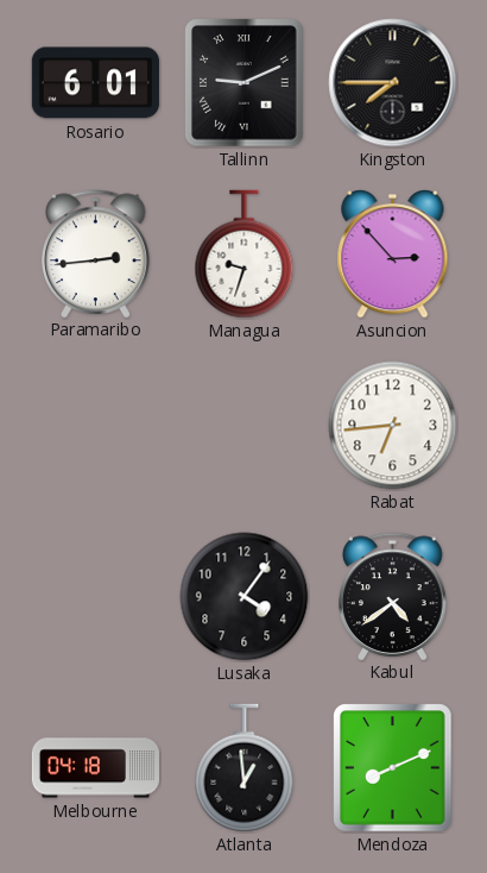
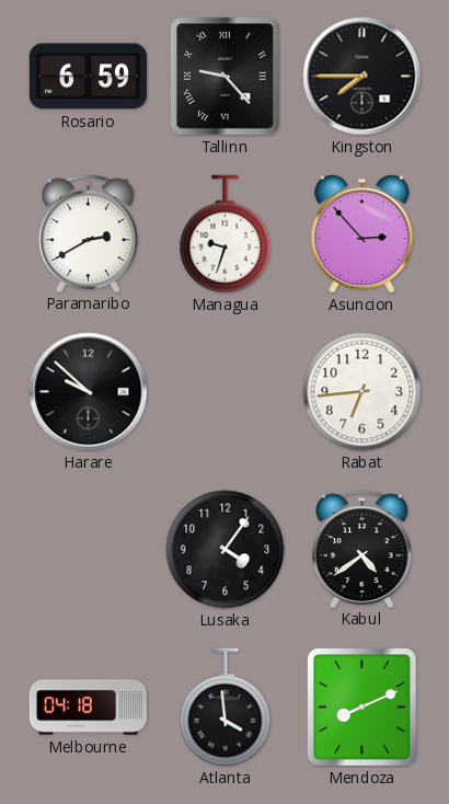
Rosario: 6:01 -> 6:59
Tallinn: 9:11 -> 9:23
Paramaribo: 2:44 -> 2:40
Harare: none -> 9:52
Atlanta: 12:59 -> 3:59
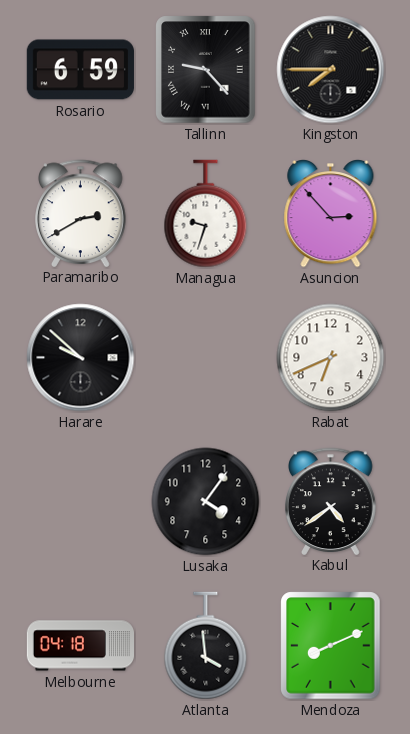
Rabat: 6:44 -> 6:41
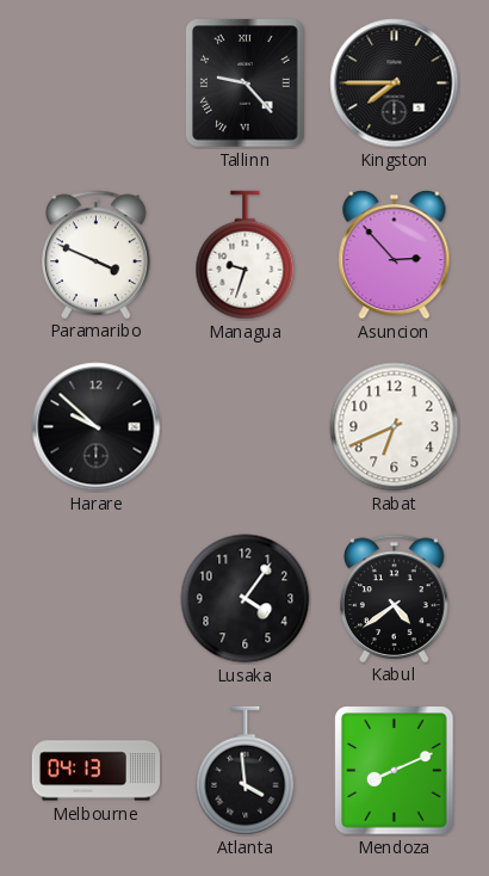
Rosario: 6:59 -> none
Paramaribo: 2:40 -> 3:49
Melbourne: 04:18 -> 04:13
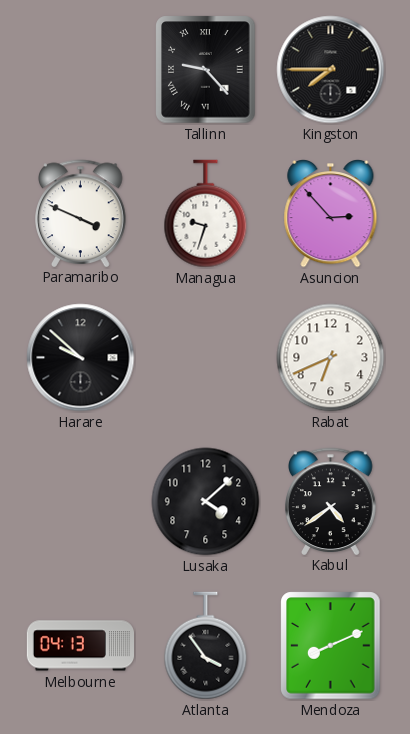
Lusaka: 4:06 -> 4:08
Atlanta: 3:59 -> 3:54
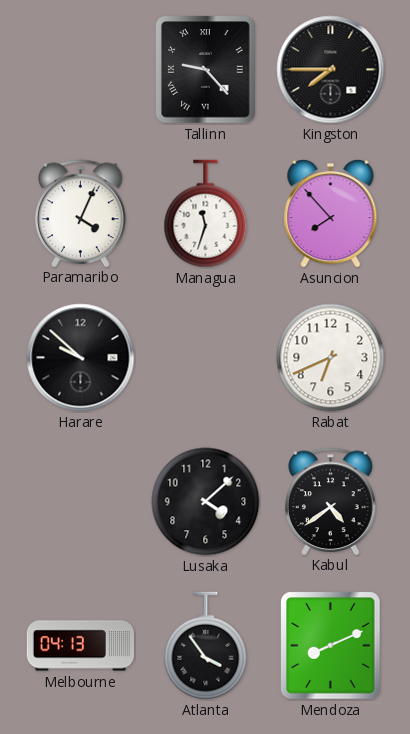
Paramaribo: 3:49 -> 4:04
Managua: 9:33 -> 11:33
Asuncion: 2:53 -> 7:53
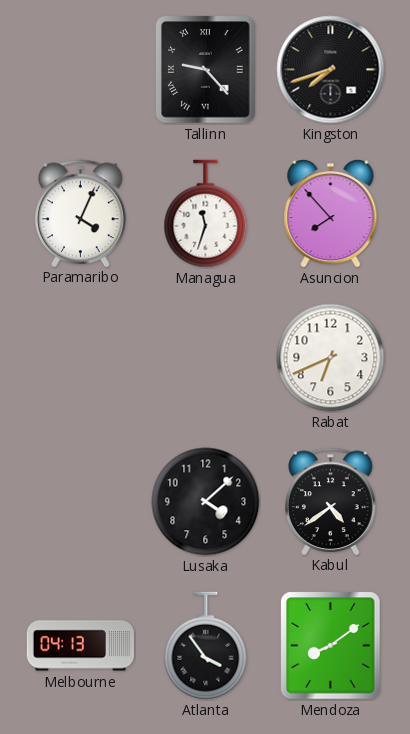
Kingston: 7:45 -> 7:42
Harare: 9:52 -> none
Mendoza: 8:11 -> 8:09
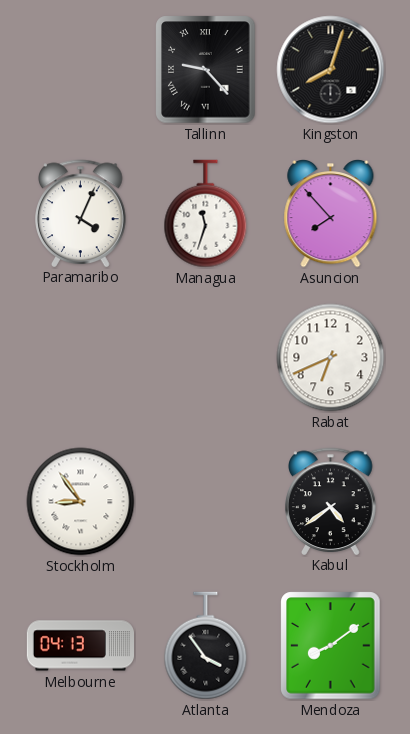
Kingston: 7:42 -> 8:03
Stockholm: none -> 8:54
Lusaka: 4:08 -> none
